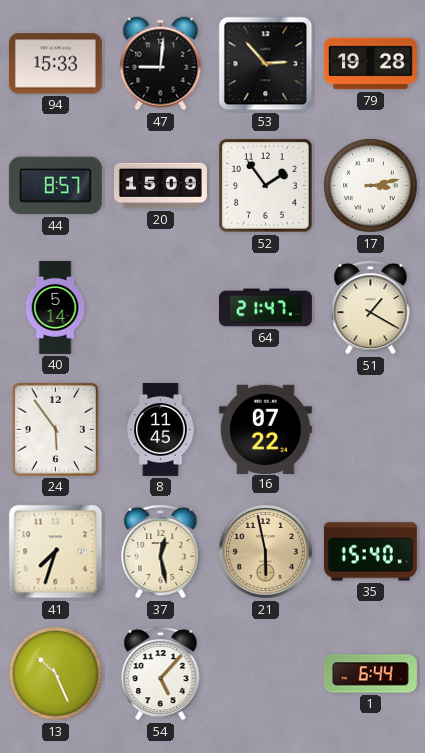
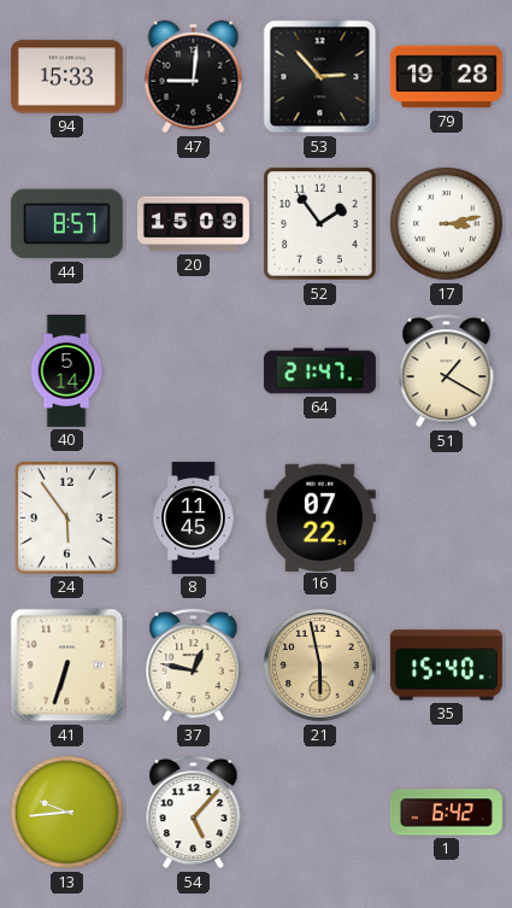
41: 7:33 -> 6:33
37: 12:28 -> 12:47
13: 10:26 -> 9:44
1: 6:44 -> 6:42
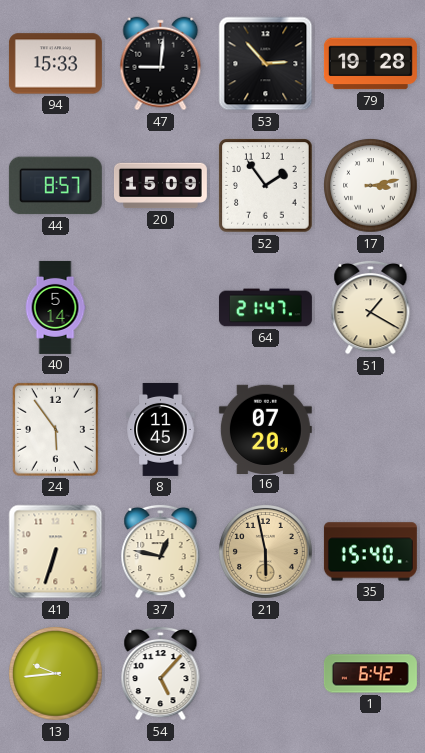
16: 07:22 -> 07:20
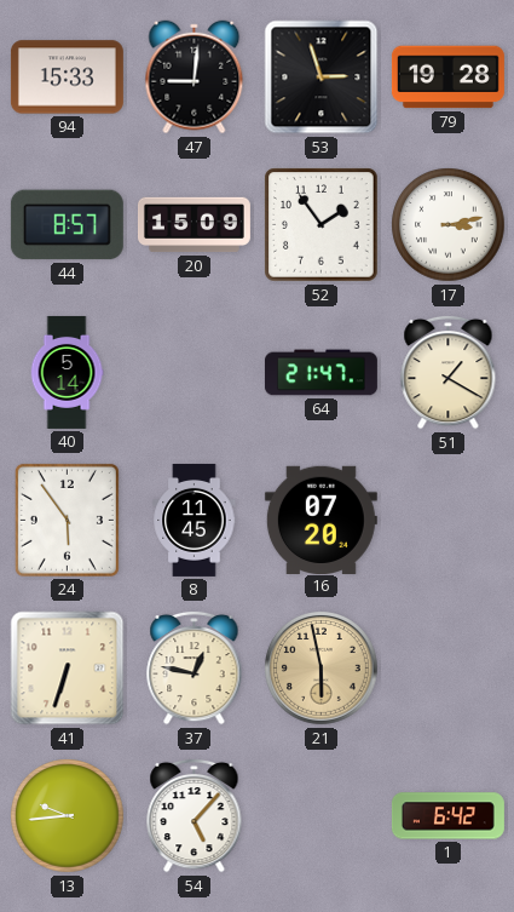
53: 2:53 -> 2:57
35: 15:40 -> none
